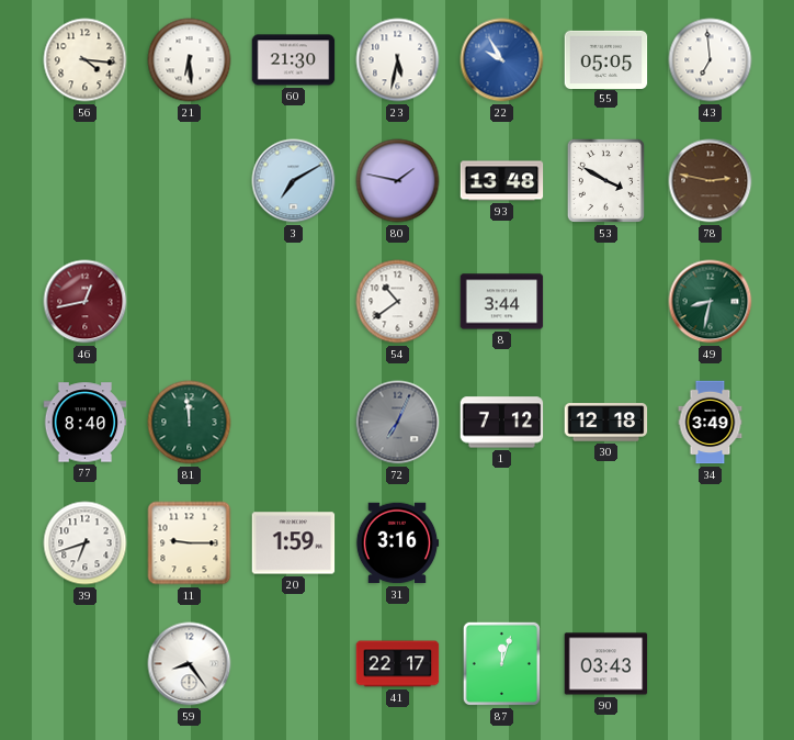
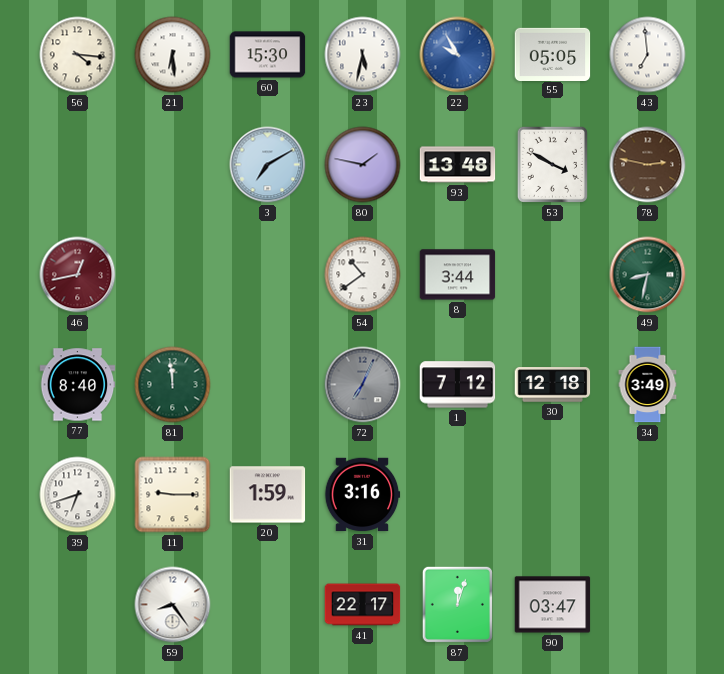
60: 21:30 -> 15:30
90: 03:43 -> 03:47
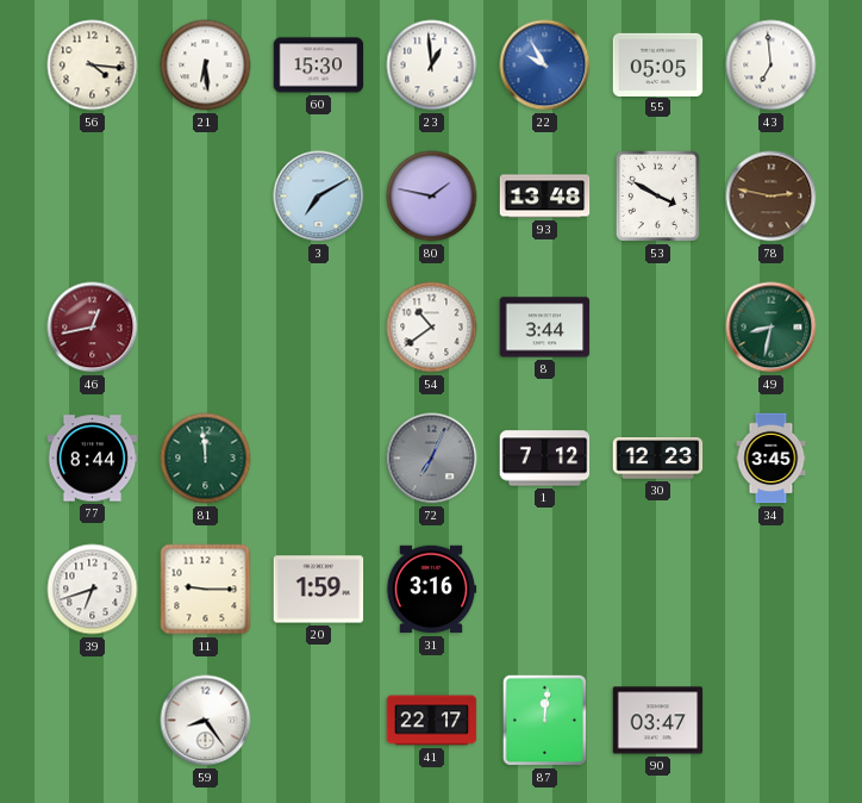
23: 5:32 -> 12:59
77: 8:40 -> 8:44
30: 12:18 -> 12:23
34: 3:49 -> 3:45
87: 12:03 -> 12:01
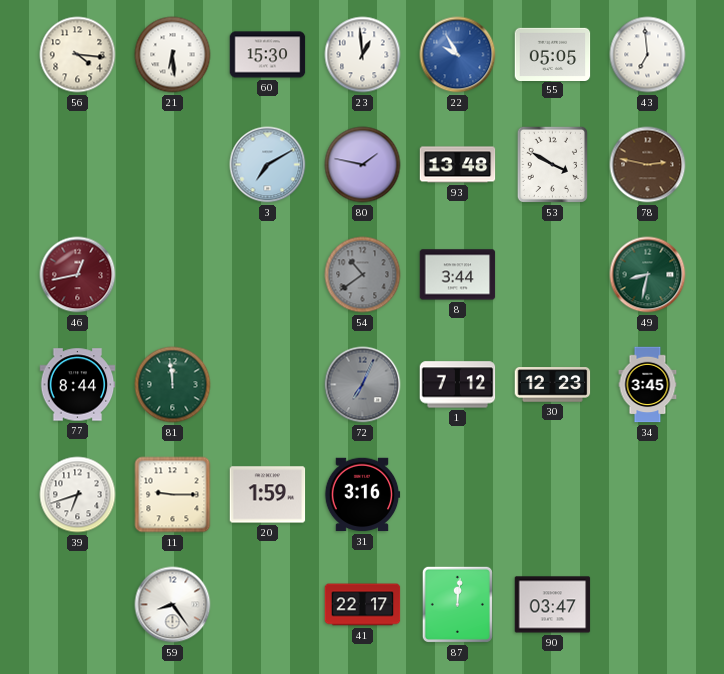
54 dial: white -> grey
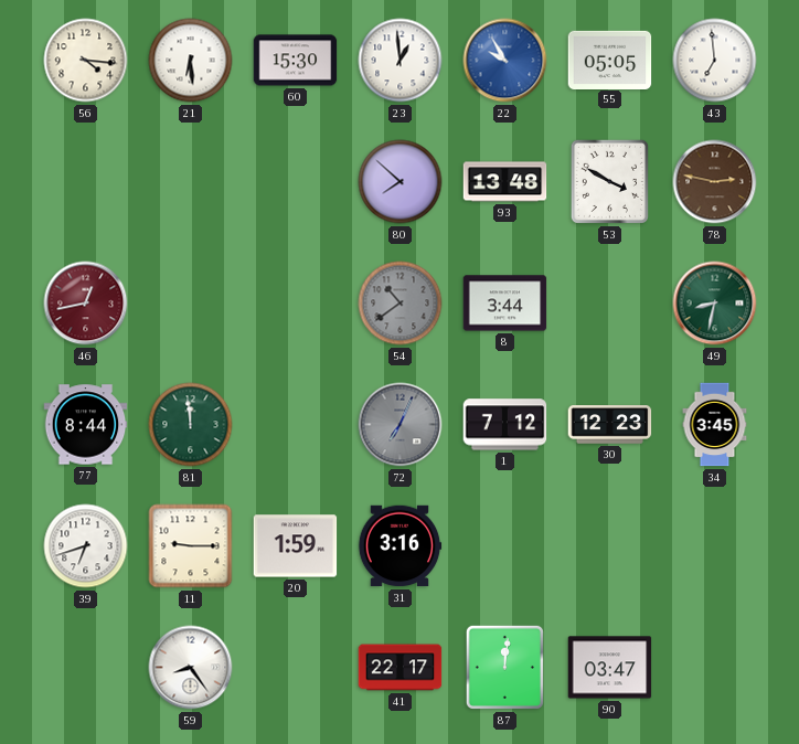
3: 7:10 -> none
80: 1:47 -> 7:52
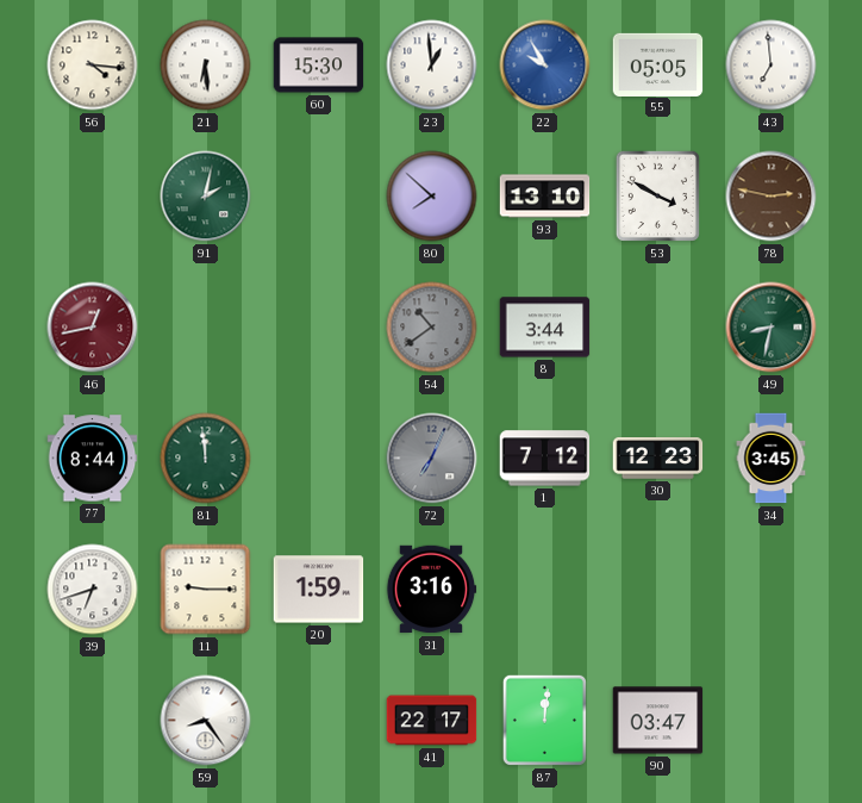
91: none -> 2:02
93: 13:48 -> 13:10
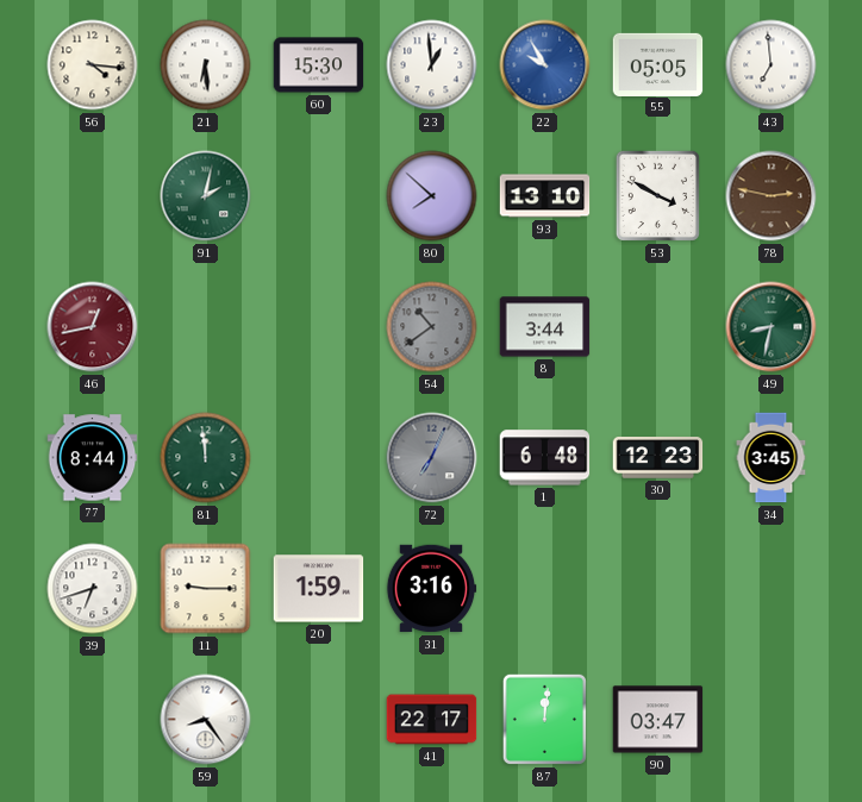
1: 7:12 -> 6:48
